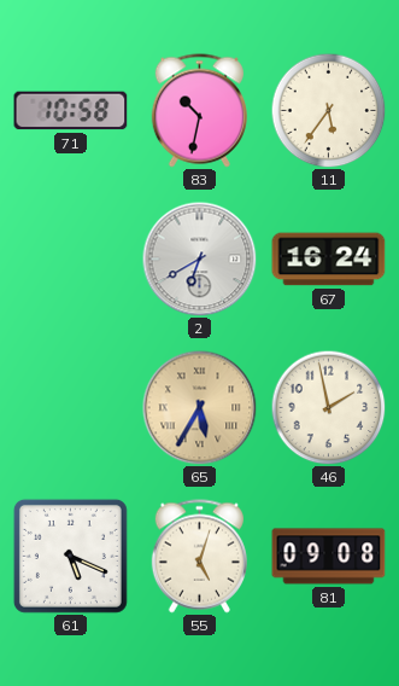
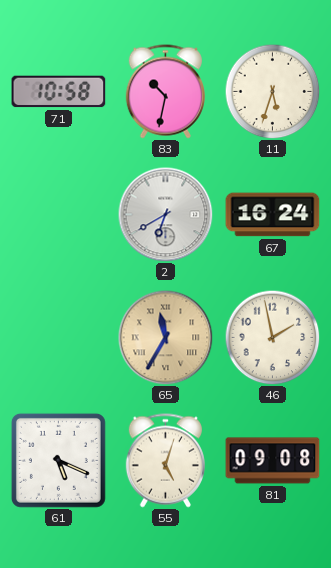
11: 5:36 -> 5:33
65: 5:35 -> 11:35
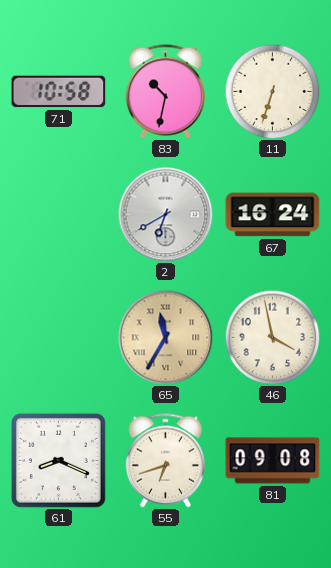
11: 5:33 -> 6:33
46: 1:58 -> 3:58
61: 5:19 -> 8:19
55: 5:03 -> 6:42
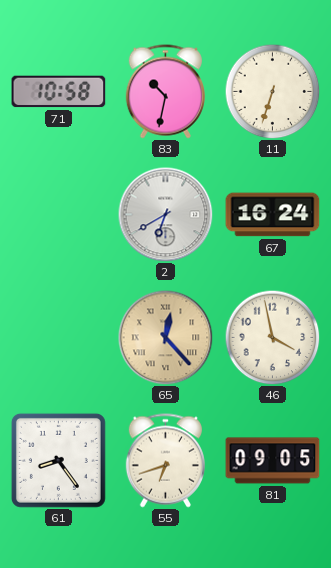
65: 11:35 -> 12:23
61: 8:19 -> 8:24
81: 09:08 -> 09:05
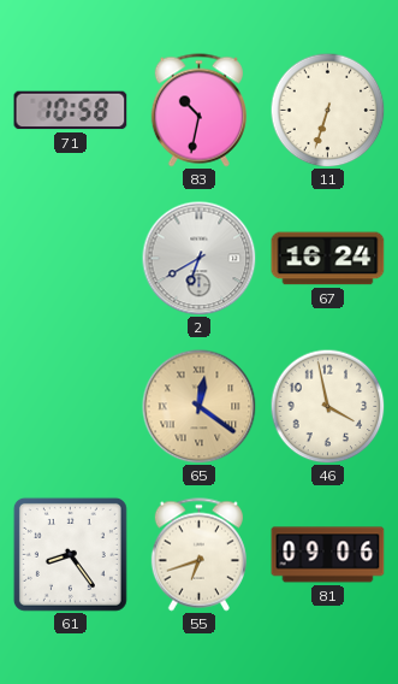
65: 12:23 -> 12:21
81: 09:05 -> 09:06
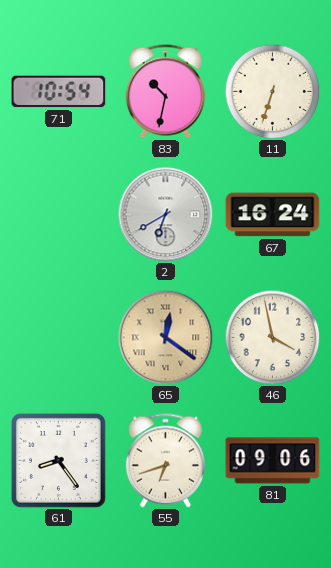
71: 10:58 -> 10:54
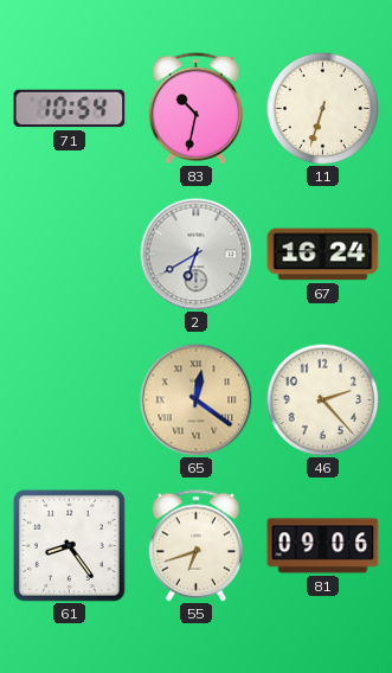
46: 3:58 -> 2:23
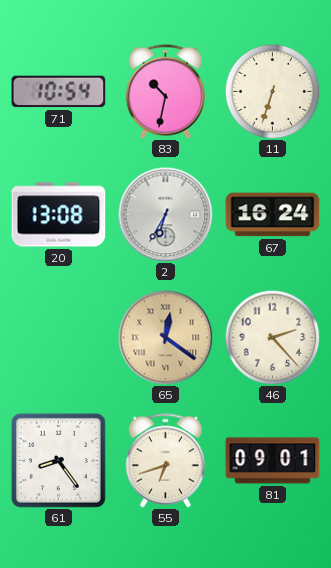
20: none -> 13:08
2: 6:40 -> 6:35
81: 09:06 -> 09:01
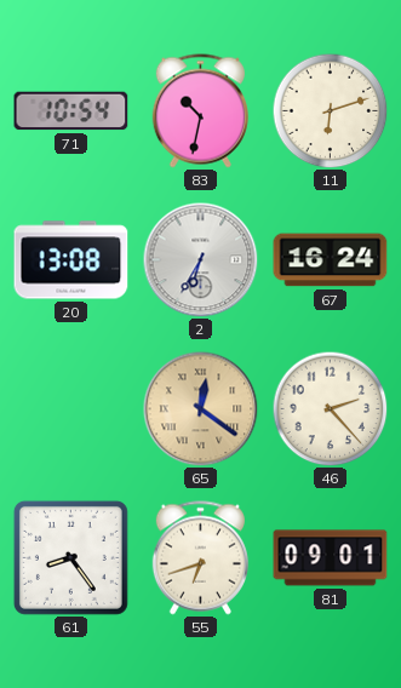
11: 6:33 -> 6:12
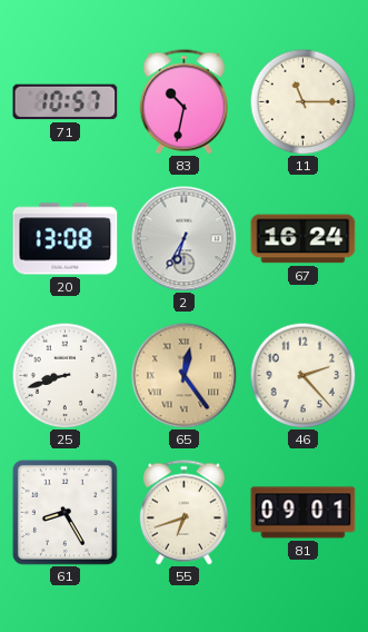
71: 10:54 -> 10:57
11: 6:12 -> 11:15
25: none -> 8:42
65: 12:21 -> 12:24
61: 8:24 -> 8:25
